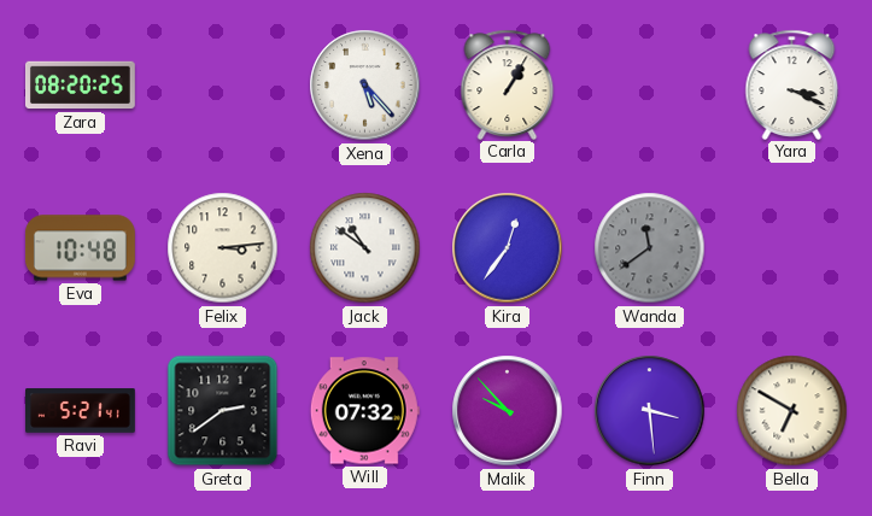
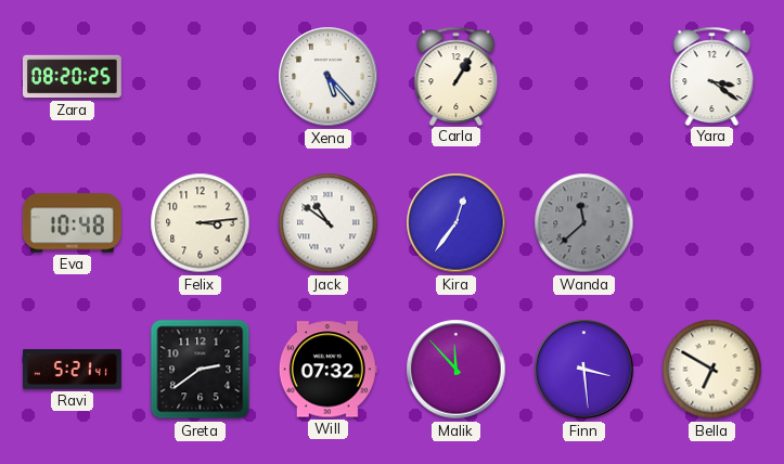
Yara: 3:19 -> 3:21
Wanda: 11:39 -> 11:38
Malik: 9:53 -> 11:53
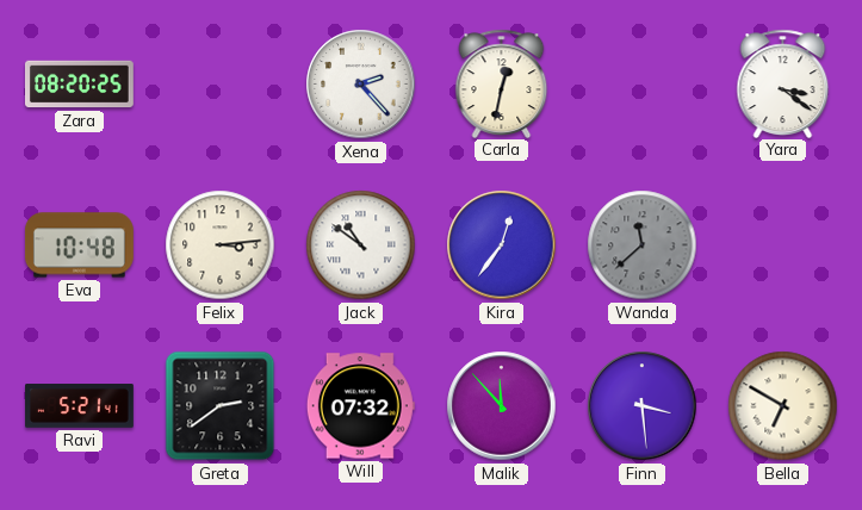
Xena: 5:23 -> 2:23
Carla: 1:05 -> 12:32
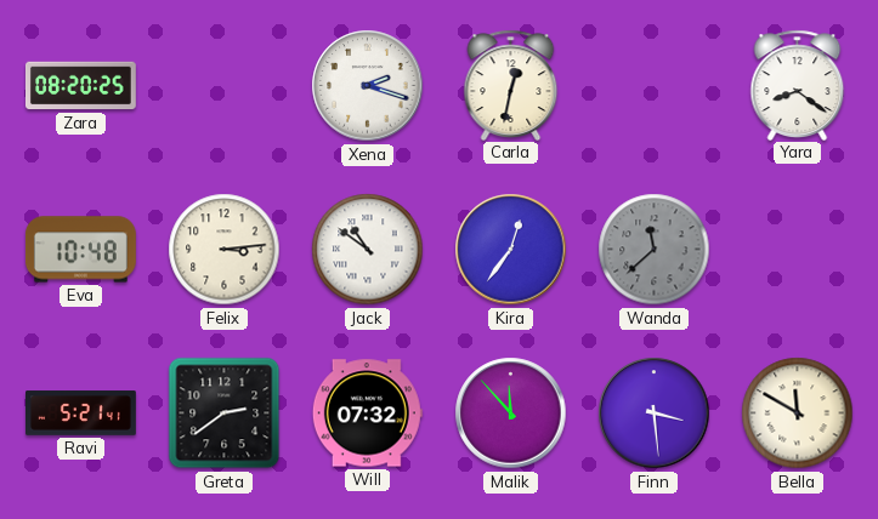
Xena: 2:23 -> 2:18
Yara: 3:21 -> 8:21
Bella: 6:50 -> 11:50
